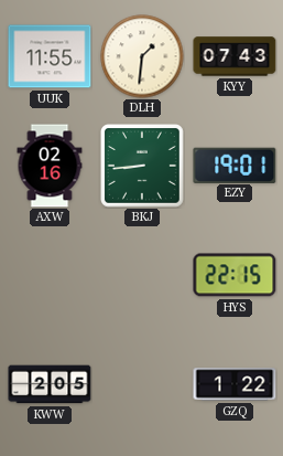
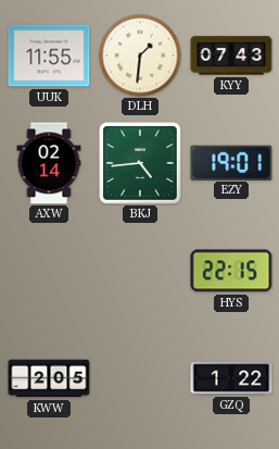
AXW: 02:16 -> 02:14
BKJ: 8:44 -> 4:44
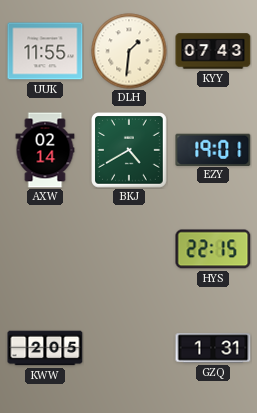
BKJ: 4:44 -> 4:40
GZQ: 1:22 -> 1:31
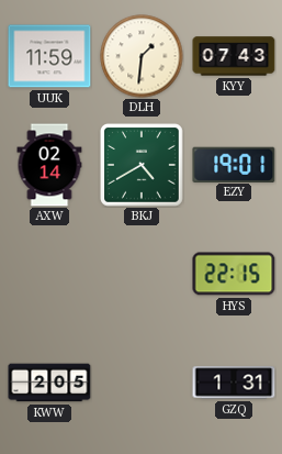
UUK: 11:55 -> 11:59
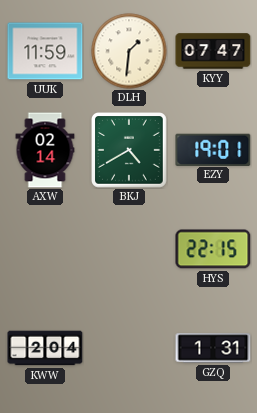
KYY: 07:43 -> 07:47
KWW: 2:05 -> 2:04
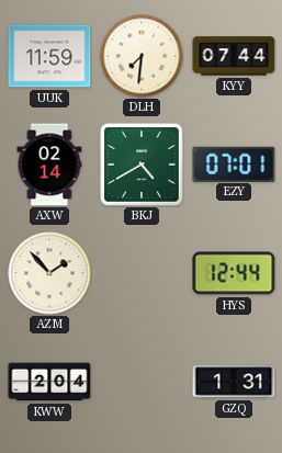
DLH: 1:31 -> 7:31
KYY: 07:47 -> 07:44
EZY: 19:01 -> 07:01
AZM: none -> 1:53
HYS: 22:15 -> 12:44
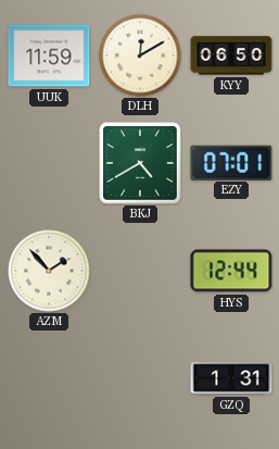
DLH: 7:31 -> 12:10
KYY: 07:44 -> 06:50
AXW: 02:14 -> none
KWW: 2:04 -> none
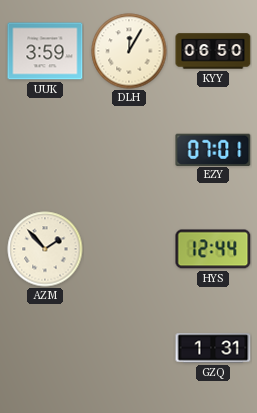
UUK: 11:59 -> 3:59
DLH: 12:10 -> 12:05
BKJ: 4:40 -> none
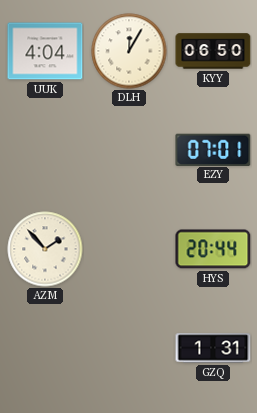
UUK: 3:59 -> 4:04
HYS: 12:44 -> 20:44
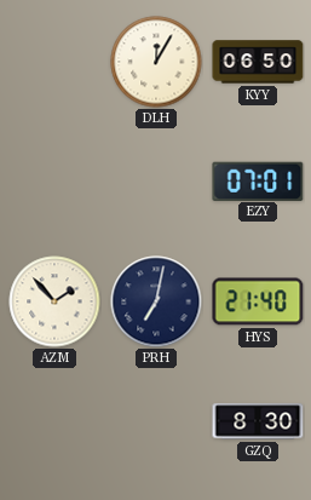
UUK: 4:04 -> none
PRH: none -> 7:02
HYS: 20:44 -> 21:40
GZQ: 1:31 -> 8:30
